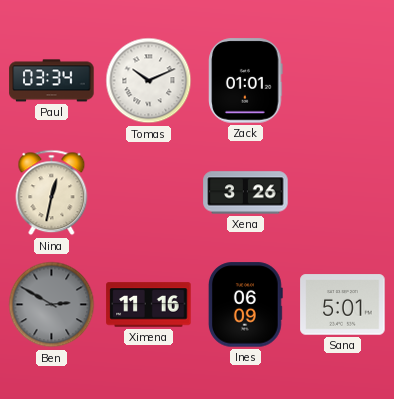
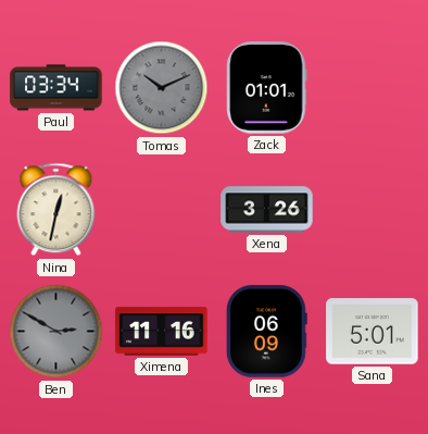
Tomas dial: white -> grey
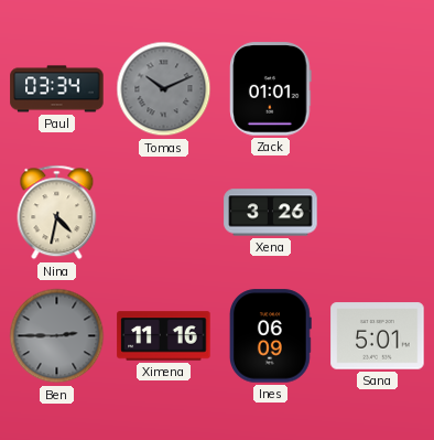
Nina: 12:32 -> 4:32
Ben: 2:50 -> 2:45
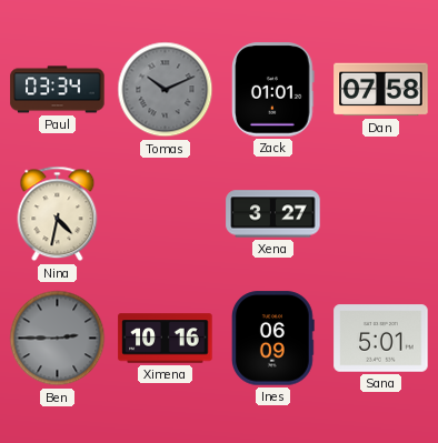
Dan: none -> 07:58
Xena: 3:26 -> 3:27
Ximena: 11:16 -> 10:16
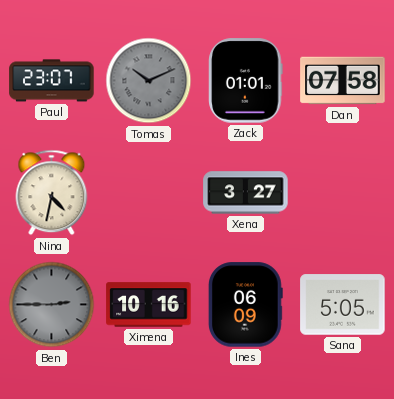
Paul: 03:34 -> 23:07
Sana: 5:01 -> 5:05
